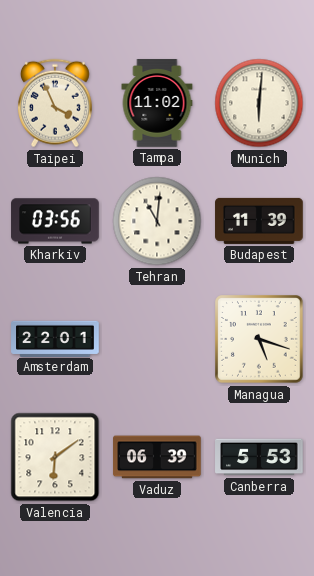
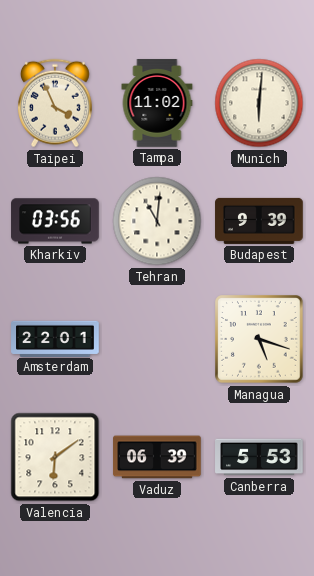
Budapest: 11:39 -> 9:39
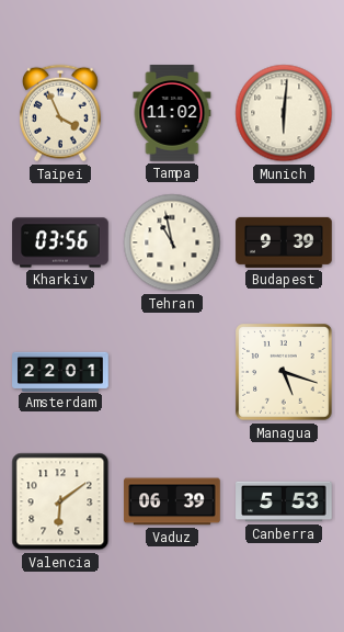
Tehran: 11:01 -> 10:58
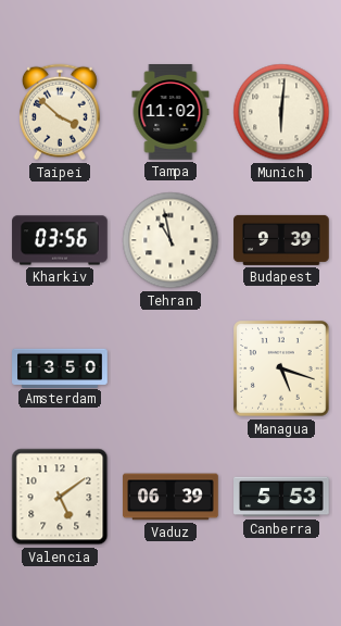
Taipei: 3:56 -> 3:52
Amsterdam: 22:01 -> 13:50
Valencia: 6:09 -> 5:09
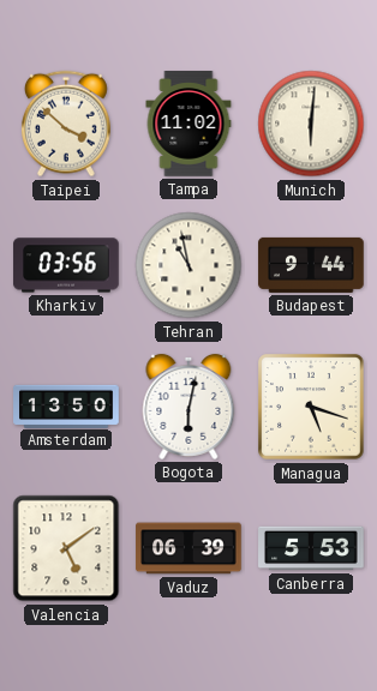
Budapest: 9:39 -> 9:44
Bogota: none -> 6:02
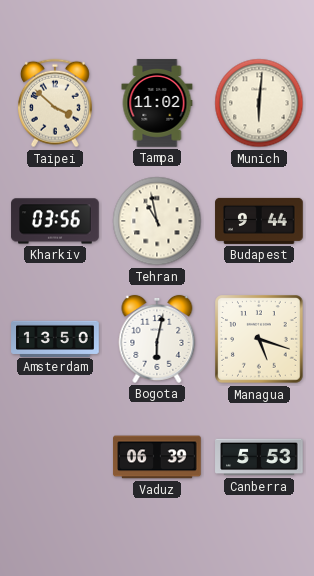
Valencia: 5:09 -> none
